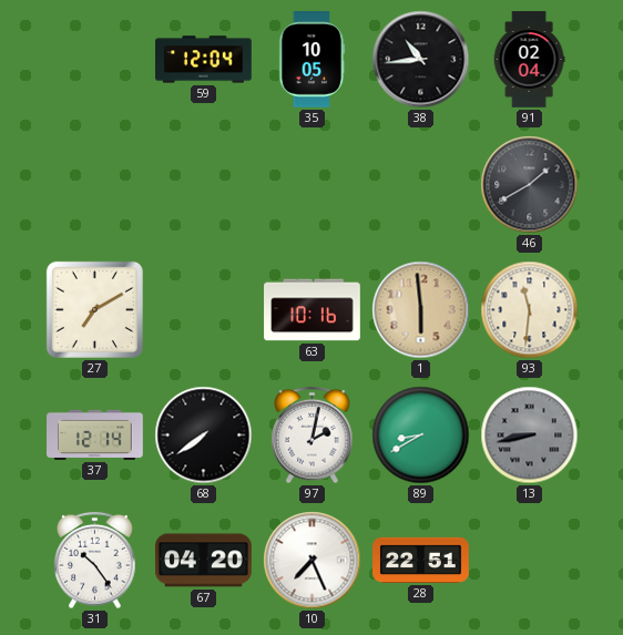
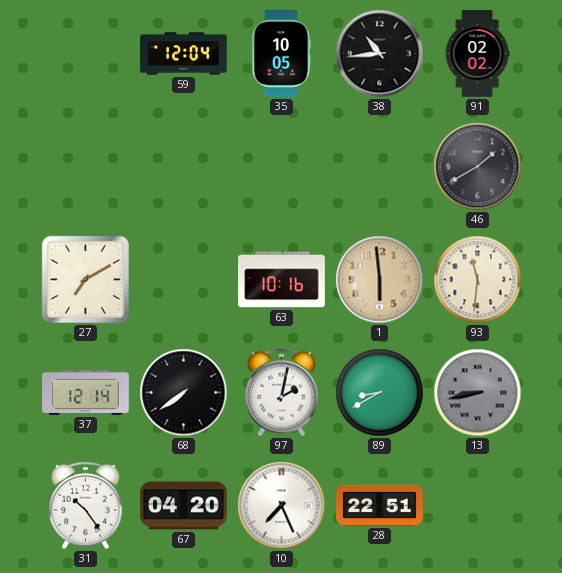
91: 02:04 -> 02:02
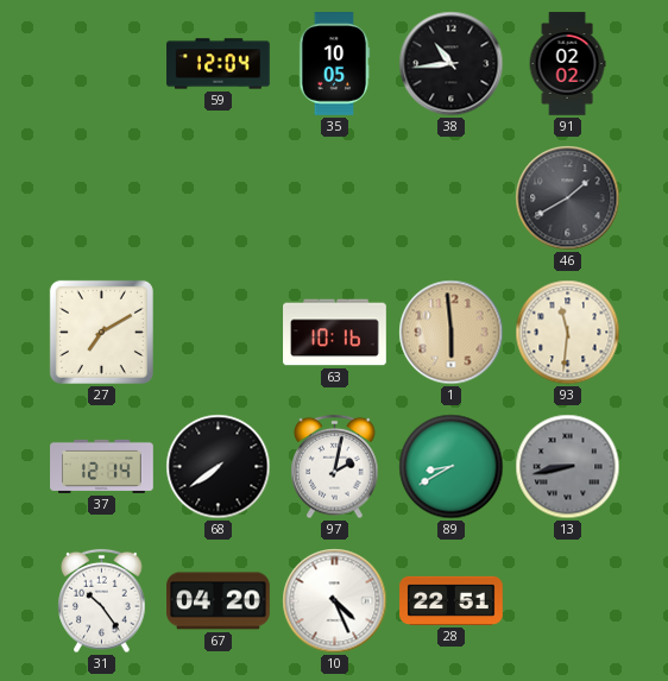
10: 7:26 -> 4:26
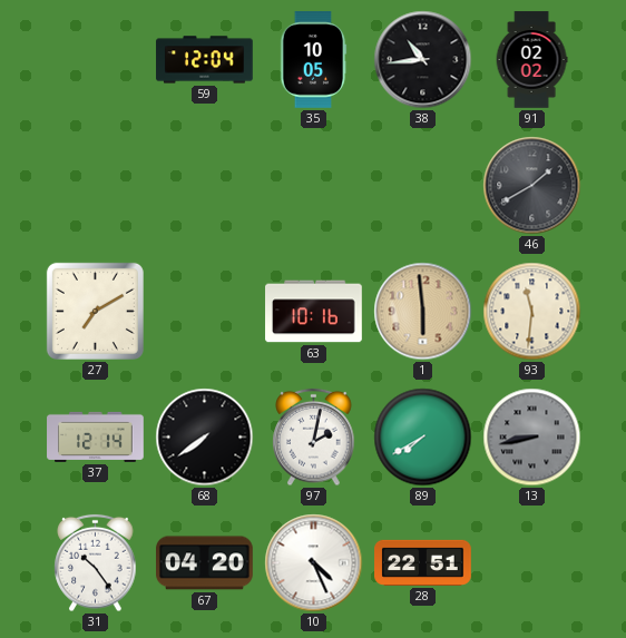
89: 8:40 -> 7:40
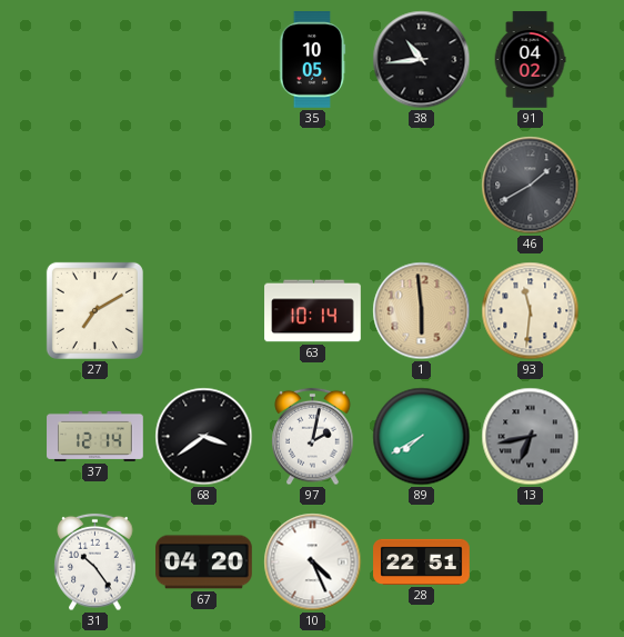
59: 12:04 -> none
91: 02:02 -> 04:02
63: 10:16 -> 10:14
68: 7:39 -> 3:39
13: 8:43 -> 6:43
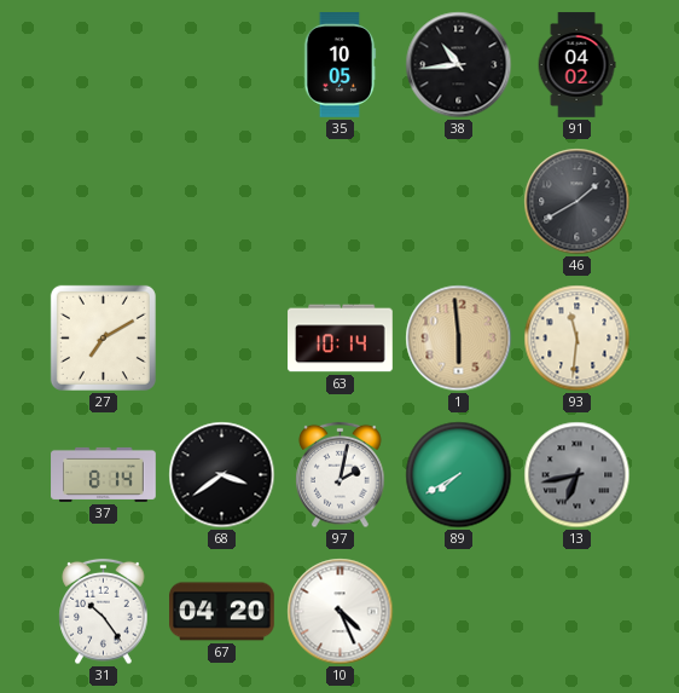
37: 12:14 -> 8:14
28: 22:51 -> none
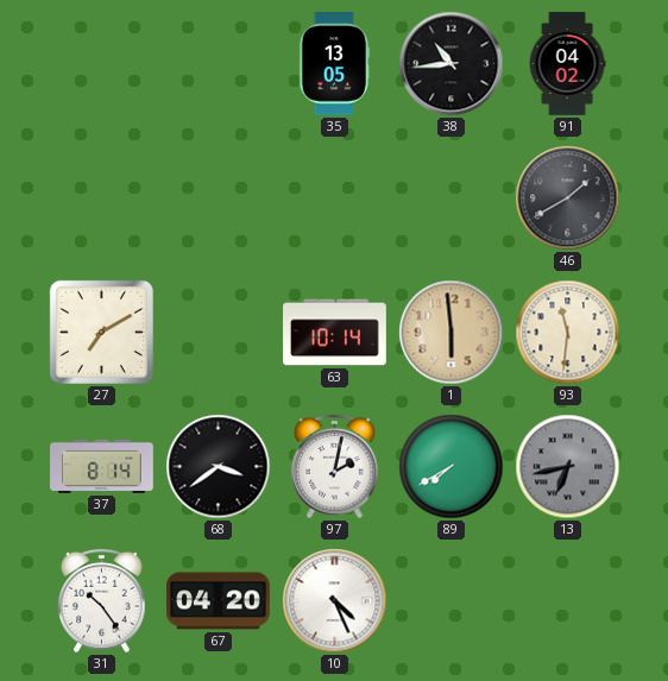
35: 10:05 -> 13:05
